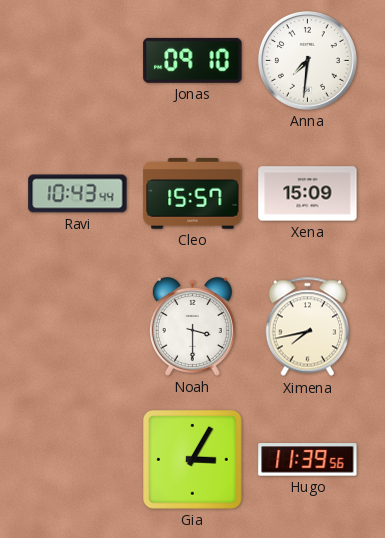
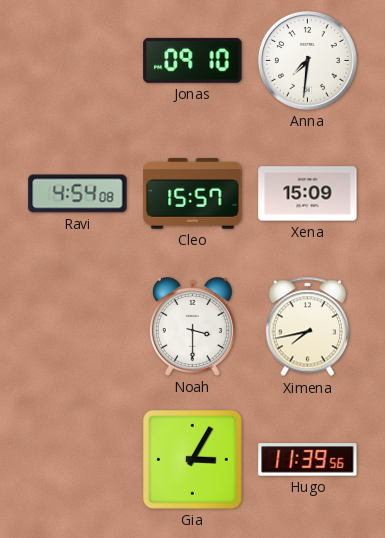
Ravi: 10:43 -> 4:54
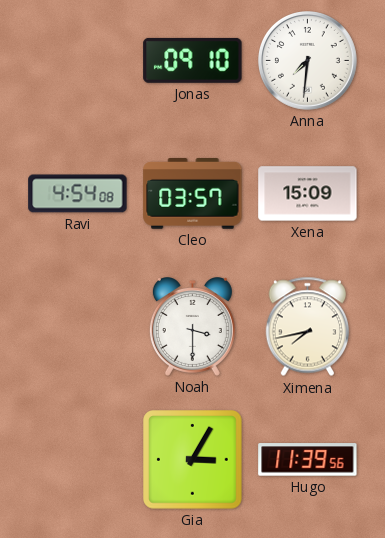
Cleo: 15:57 -> 03:57
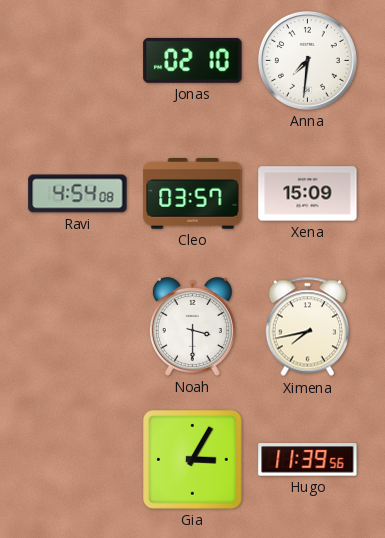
Jonas: 09:10 -> 02:10
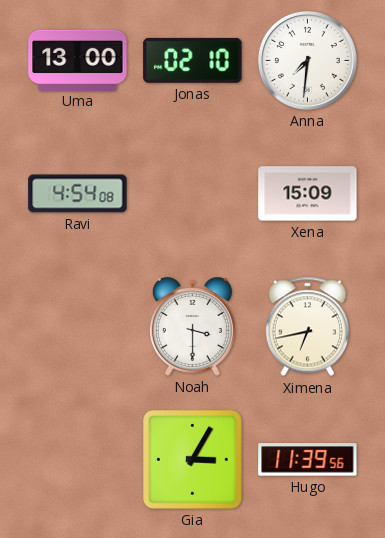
Uma: none -> 13:00
Cleo: 03:57 -> none
Ximena: 7:43 -> 6:43
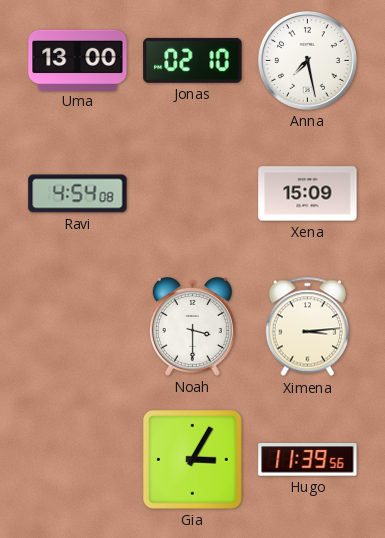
Anna: 7:31 -> 7:28
Ximena: 6:43 -> 3:14
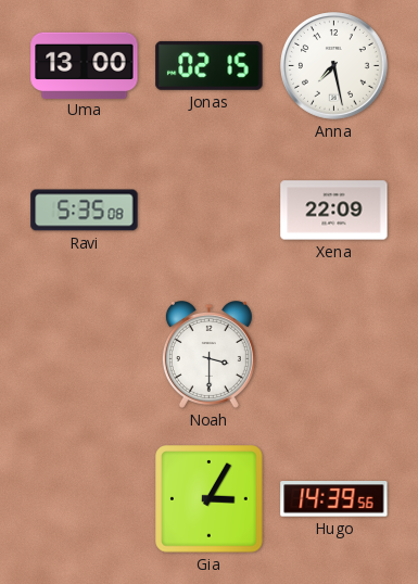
Jonas: 02:10 -> 02:15
Ravi: 4:54 -> 5:35
Xena: 15:09 -> 22:09
Ximena: 3:14 -> none
Hugo: 11:39 -> 14:39
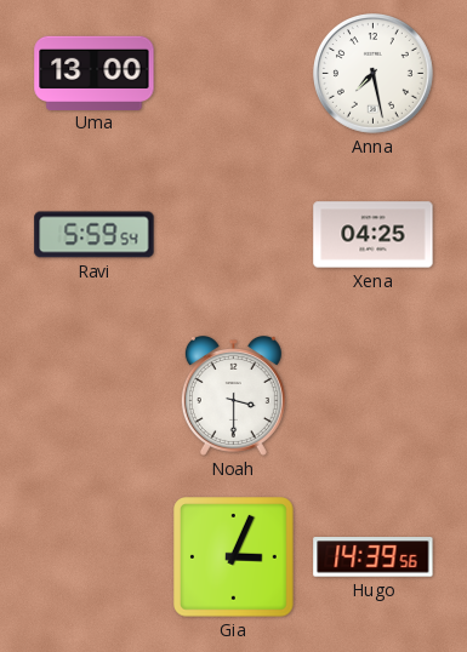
Jonas: 02:15 -> none
Ravi: 5:35 -> 5:59
Xena: 22:09 -> 04:25
Gia: 3:05 -> 3:04
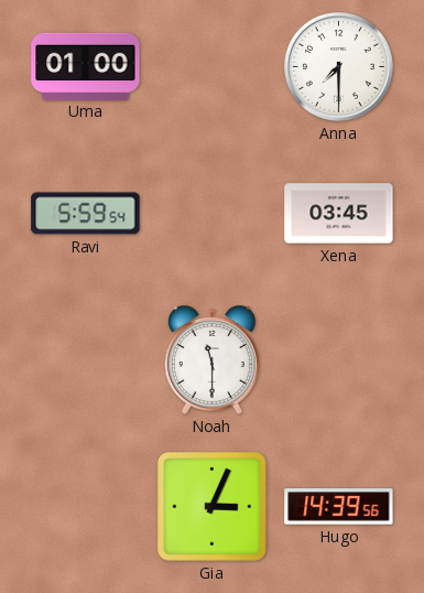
Uma: 13:00 -> 01:00
Anna: 7:28 -> 7:30
Xena: 04:25 -> 03:45
Noah: 3:30 -> 11:30
